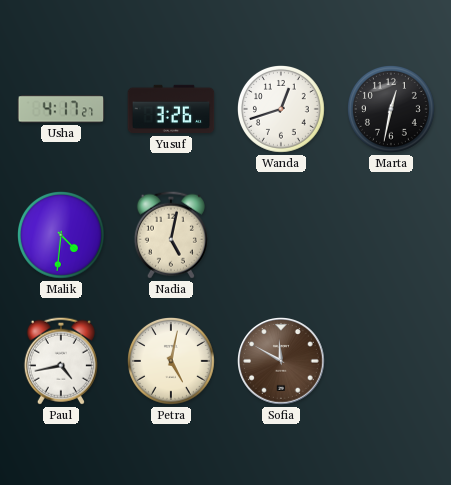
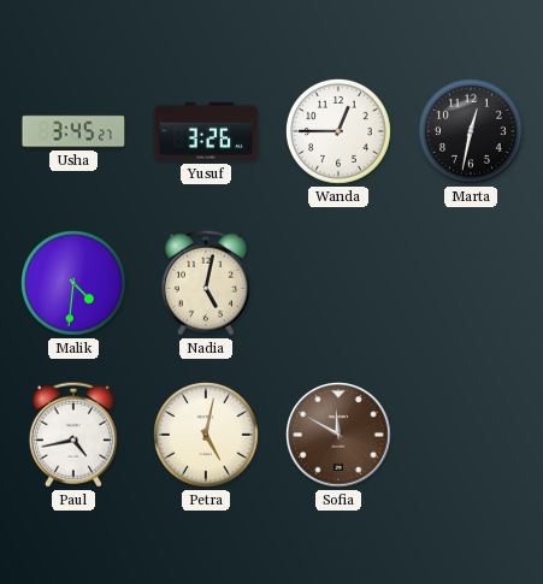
Usha: 4:17 -> 3:45
Wanda: 12:42 -> 12:45
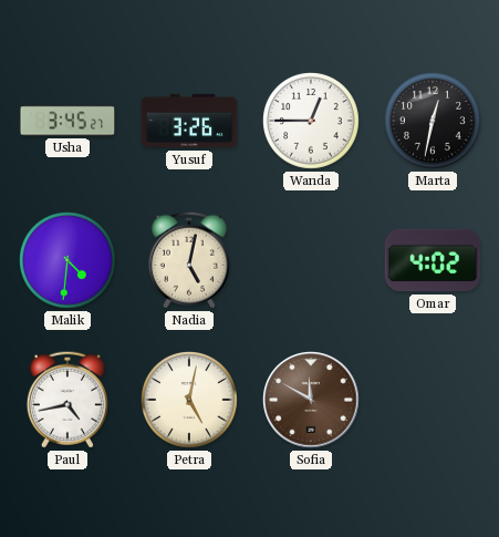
Omar: none -> 4:02
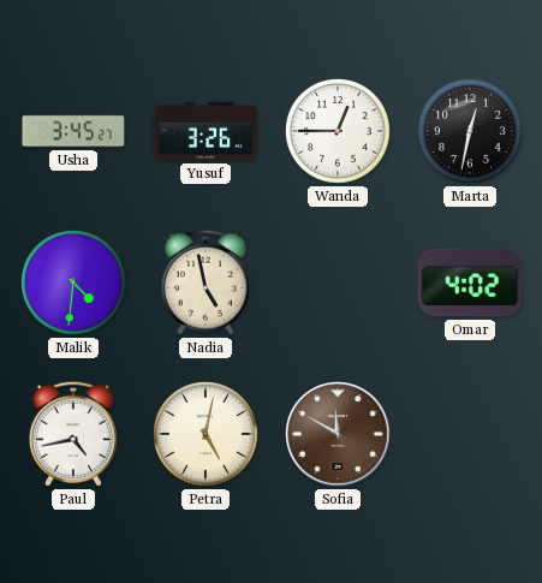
Nadia: 5:02 -> 4:58
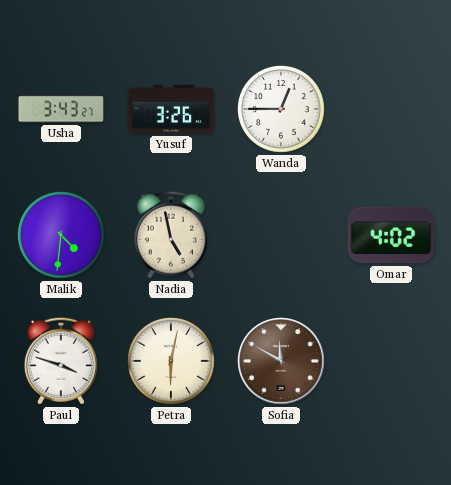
Usha: 3:45 -> 3:43
Marta: 12:32 -> none
Paul: 4:43 -> 3:48
Petra: 5:02 -> 6:02
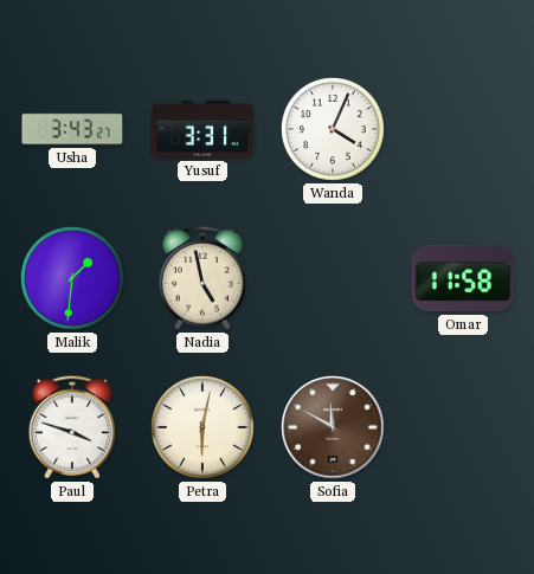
Yusuf: 3:26 -> 3:31
Wanda: 12:45 -> 4:04
Malik: 4:31 -> 1:31
Omar: 4:02 -> 11:58
